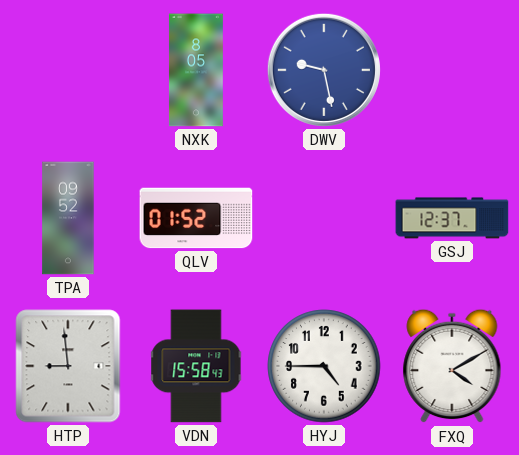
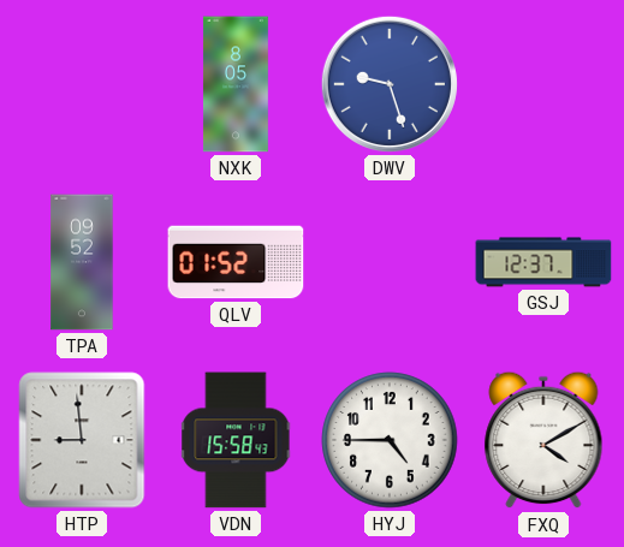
DWV: 9:28 -> 9:27
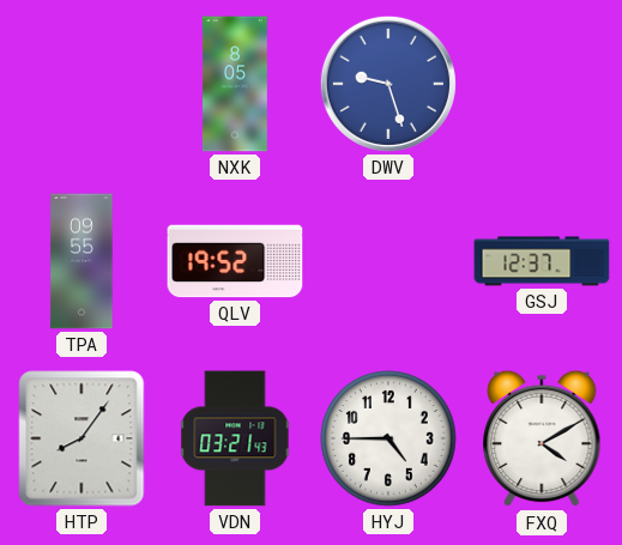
TPA: 09:52 -> 09:55
QLV: 01:52 -> 19:52
HTP: 8:59 -> 8:06
VDN: 15:58 -> 03:21
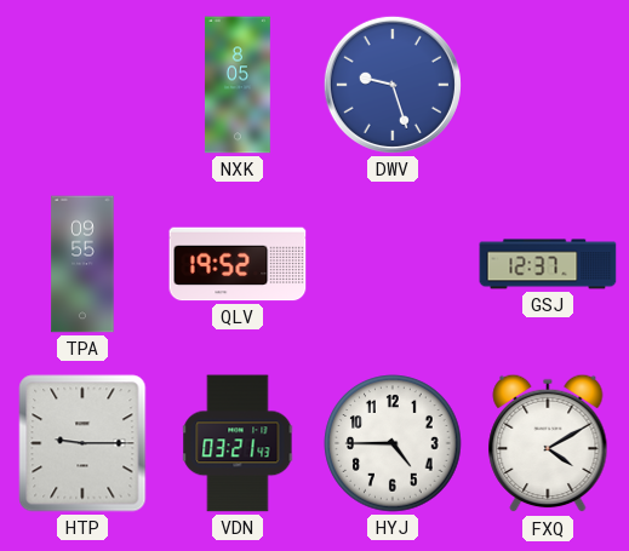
HTP: 8:06 -> 9:15
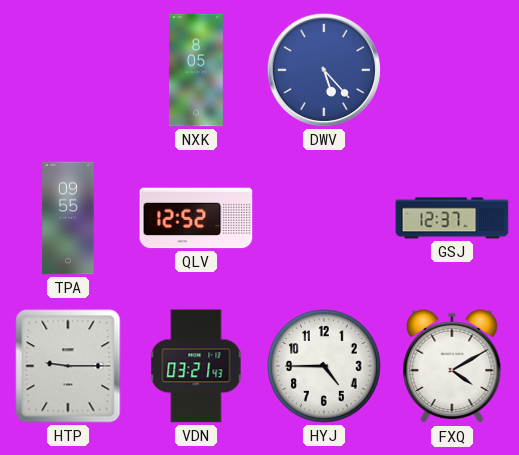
DWV: 9:27 -> 5:23
QLV: 19:52 -> 12:52
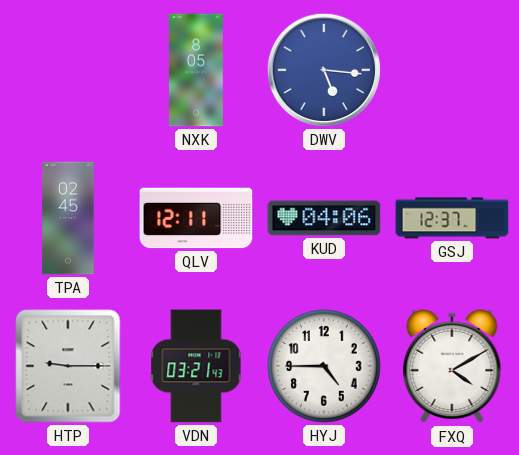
DWV: 5:23 -> 5:16
TPA: 09:55 -> 02:45
QLV: 12:52 -> 12:11
KUD: none -> 04:06
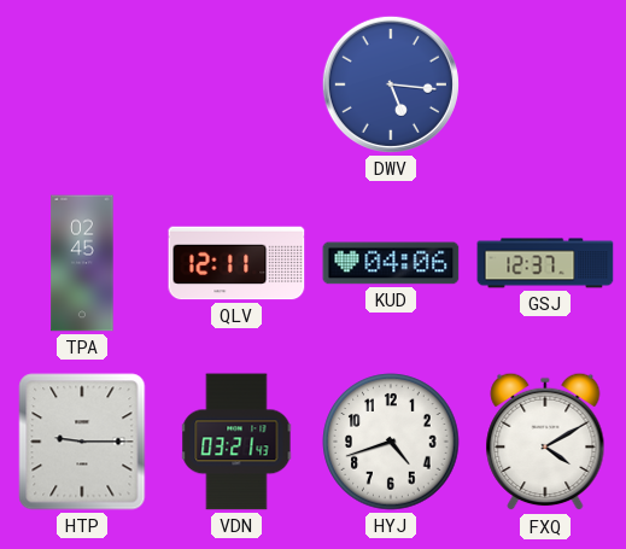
NXK: 8:05 -> none
HYJ: 4:45 -> 4:42
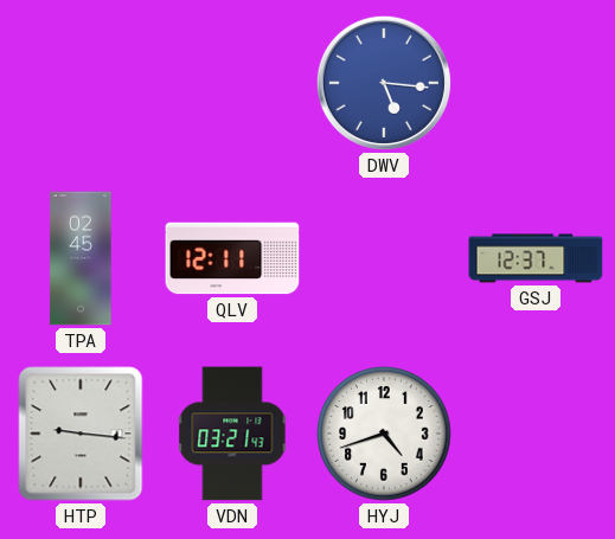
KUD: 04:06 -> none
HTP: 9:15 -> 9:16
FXQ: 4:10 -> none
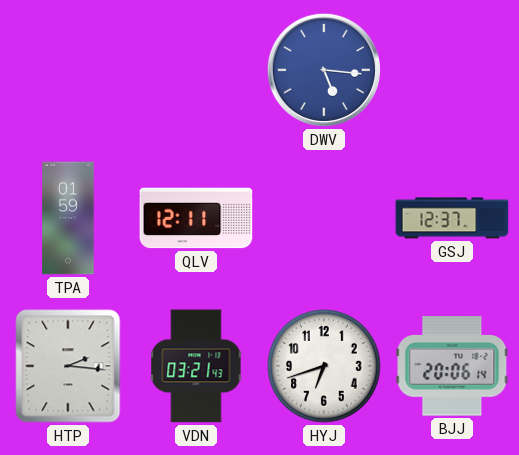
TPA: 02:45 -> 01:59
HTP: 9:16 -> 2:16
HYJ: 4:42 -> 6:42
BJJ: none -> 20:06
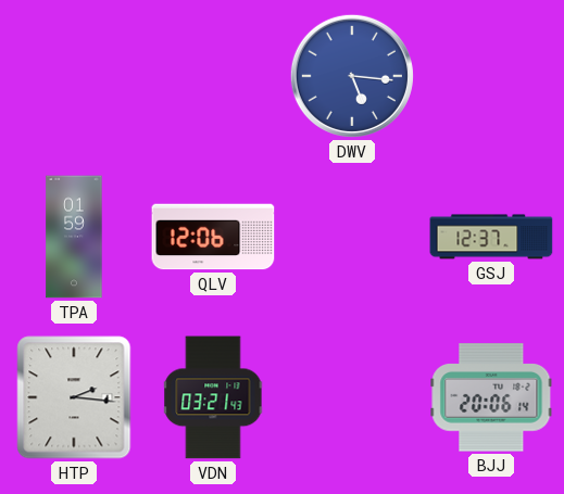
QLV: 12:11 -> 12:06
HYJ: 6:42 -> none
